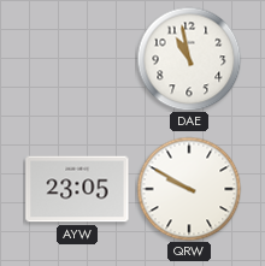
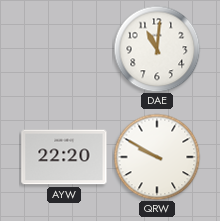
DAE: 10:58 -> 11:01
AYW: 23:05 -> 22:20
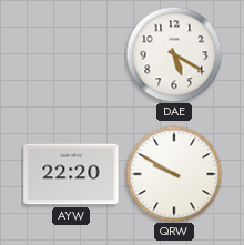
DAE: 11:01 -> 5:20
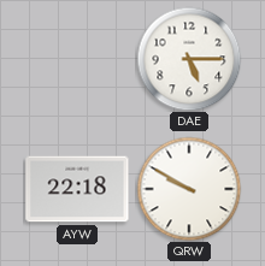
DAE: 5:20 -> 5:15
AYW: 22:20 -> 22:18
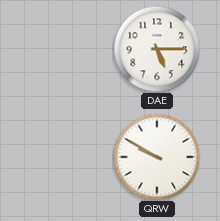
AYW: 22:18 -> none
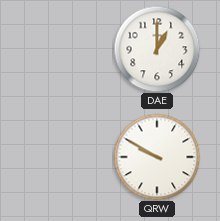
DAE: 5:15 -> 1:00
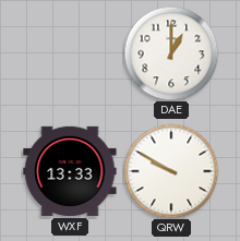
WXF: none -> 13:33
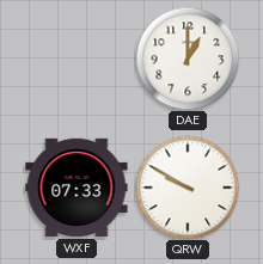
WXF: 13:33 -> 07:33
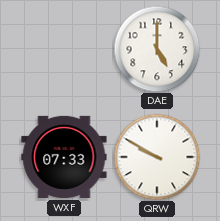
DAE: 1:00 -> 5:00
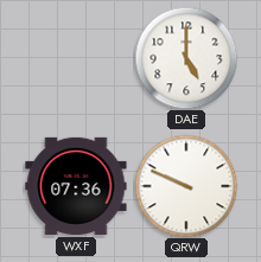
WXF: 07:33 -> 07:36
QRW: 9:50 -> 9:49
